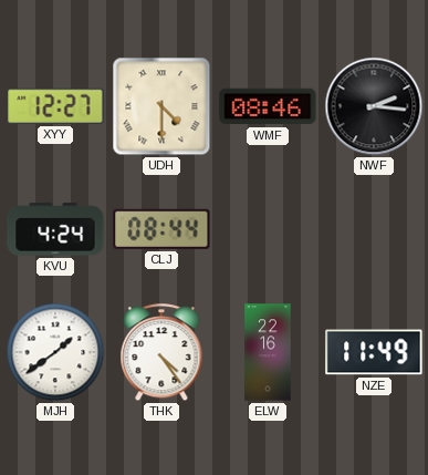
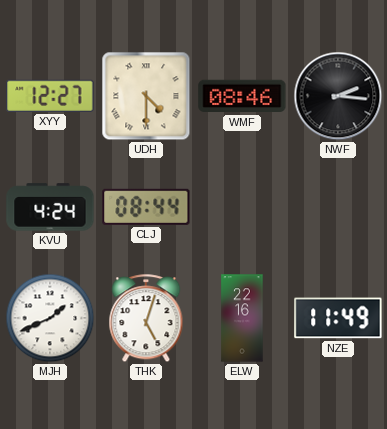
MJH: 1:39 -> 1:41
THK: 4:24 -> 5:03
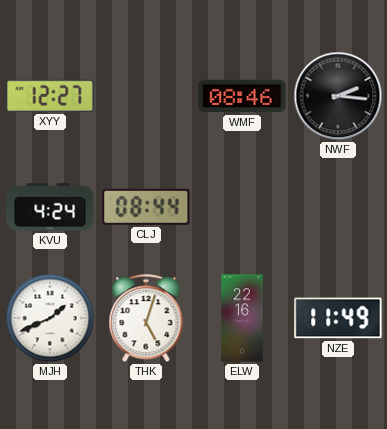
UDH: 4:30 -> none
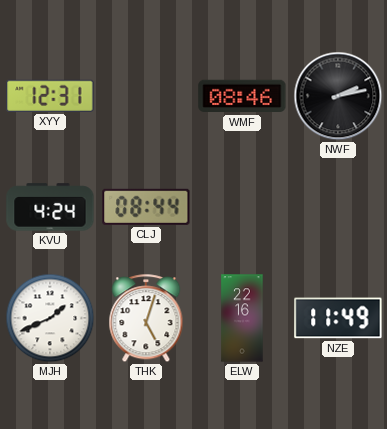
XYY: 12:27 -> 12:31
NWF: 2:16 -> 2:13
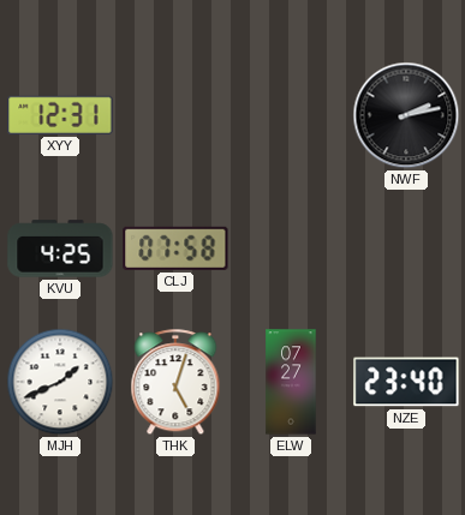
WMF: 08:46 -> none
KVU: 4:24 -> 4:25
CLJ: 08:44 -> 07:58
ELW: 22:16 -> 07:27
NZE: 11:49 -> 23:40
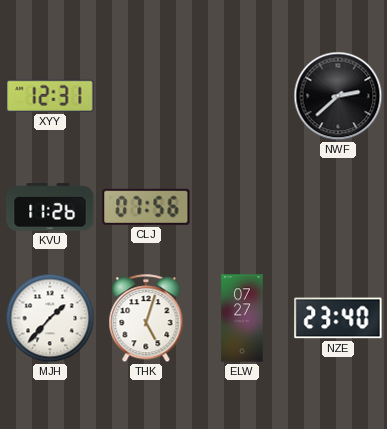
NWF: 2:13 -> 2:38
KVU: 4:25 -> 11:26
CLJ: 07:58 -> 07:56
MJH: 1:41 -> 1:37
